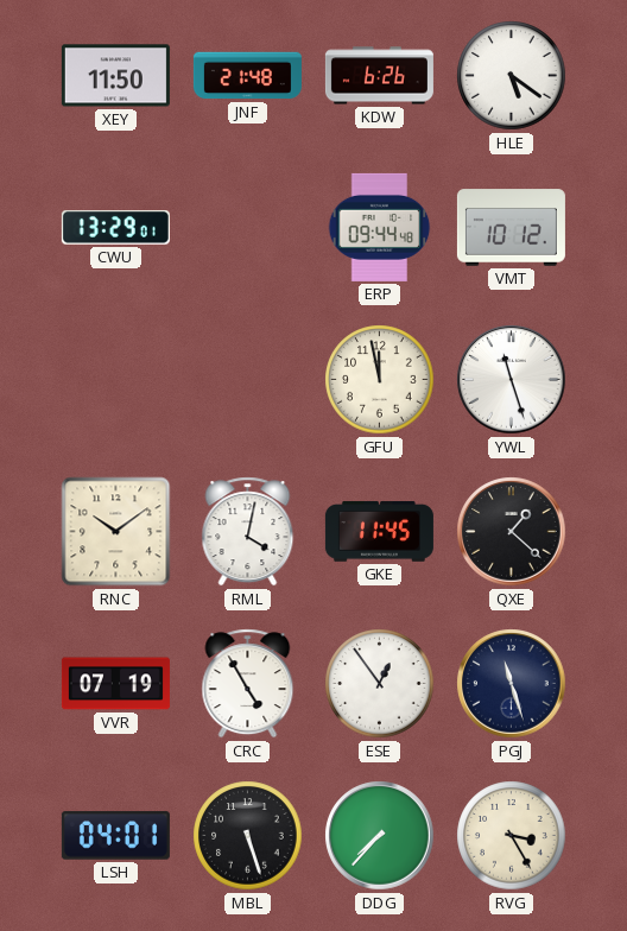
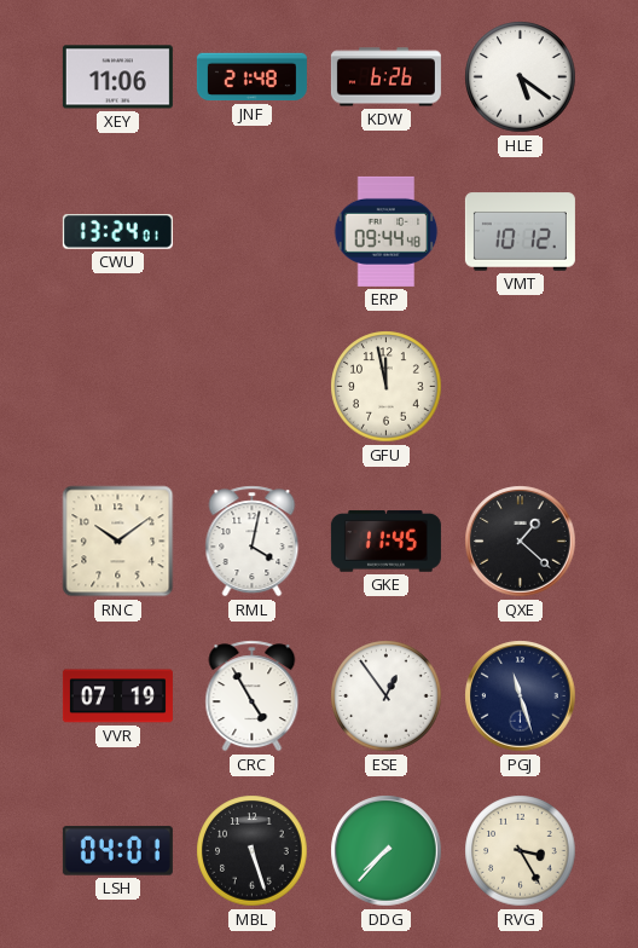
XEY: 11:50 -> 11:06
CWU: 13:29 -> 13:24
YWL: 11:27 -> none
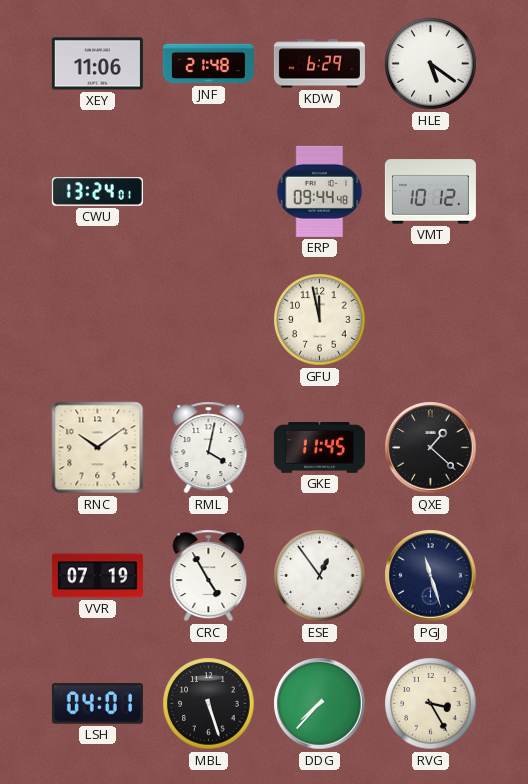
KDW: 6:26 -> 6:29
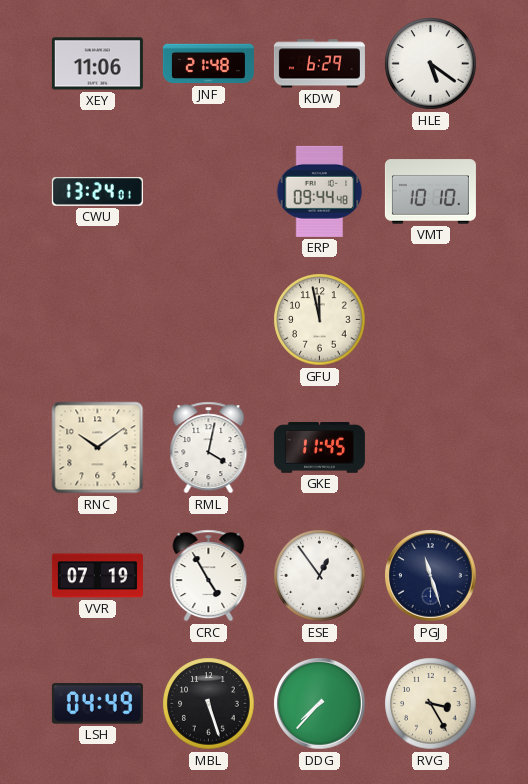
VMT: 10:12 -> 10:10
QXE: 1:22 -> none
LSH: 04:01 -> 04:49
